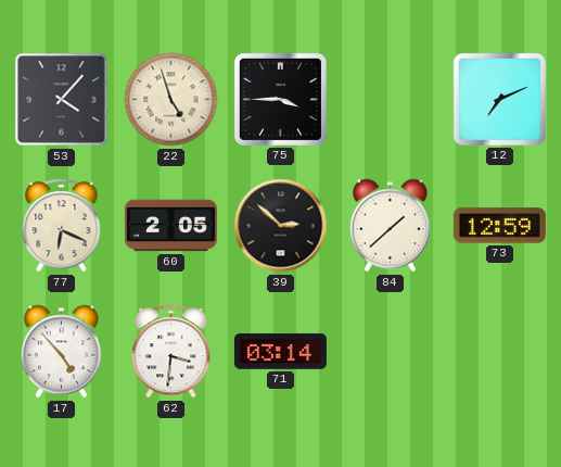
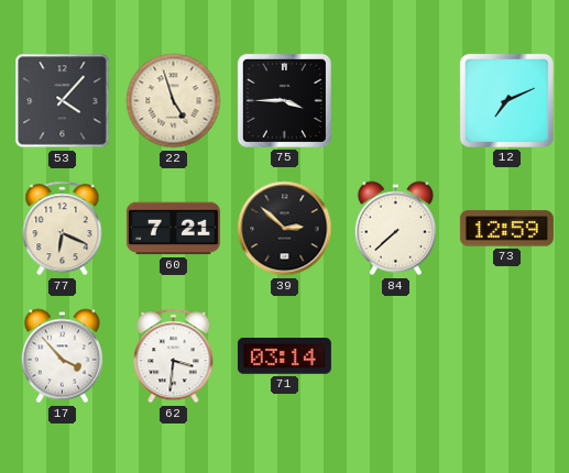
60: 2:05 -> 7:21
84: 1:38 -> 7:38
17: 4:53 -> 3:53
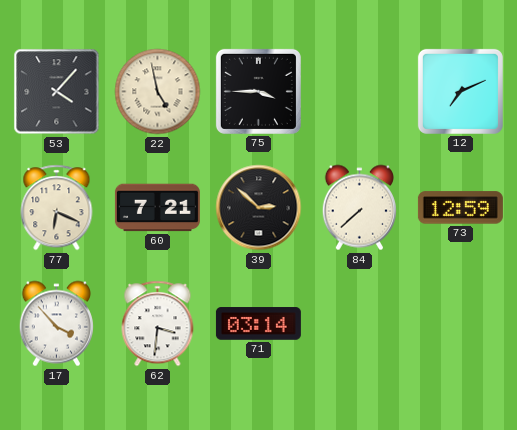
22: 4:57 -> 4:58
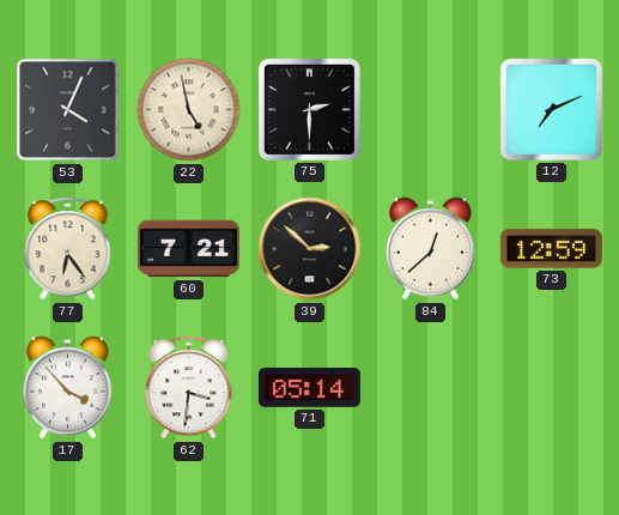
53: 4:07 -> 4:04
75: 3:45 -> 2:30
77: 6:19 -> 6:24
84: 7:38 -> 12:38
71: 03:14 -> 05:14
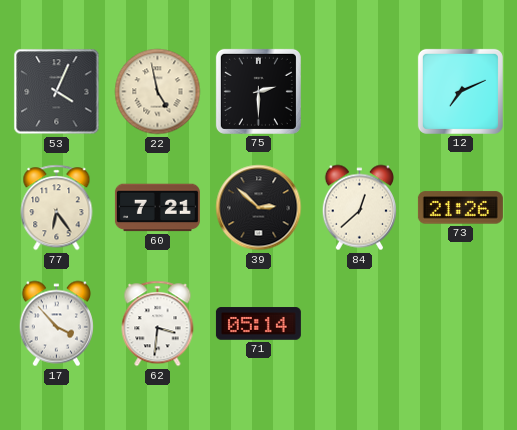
73: 12:59 -> 21:26
